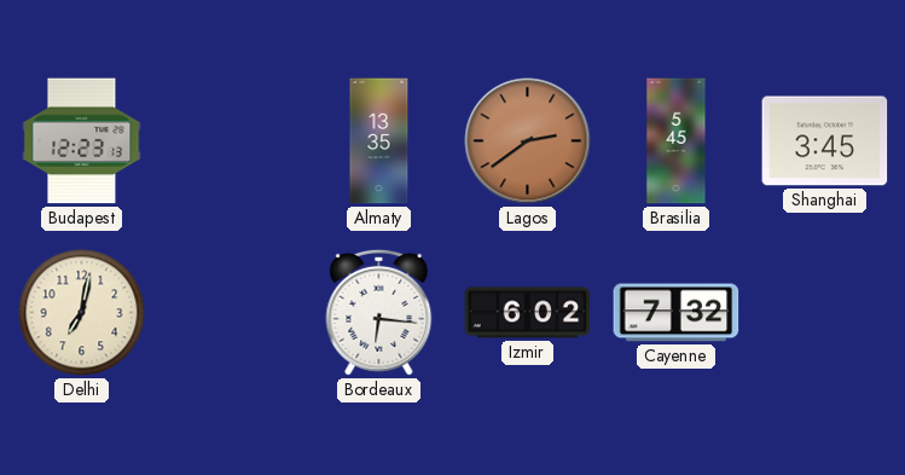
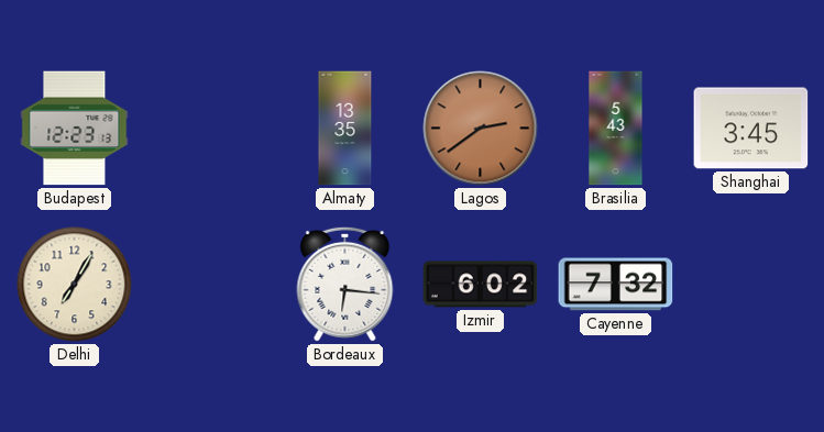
Brasilia: 5:45 -> 5:43
Delhi: 7:02 -> 7:05
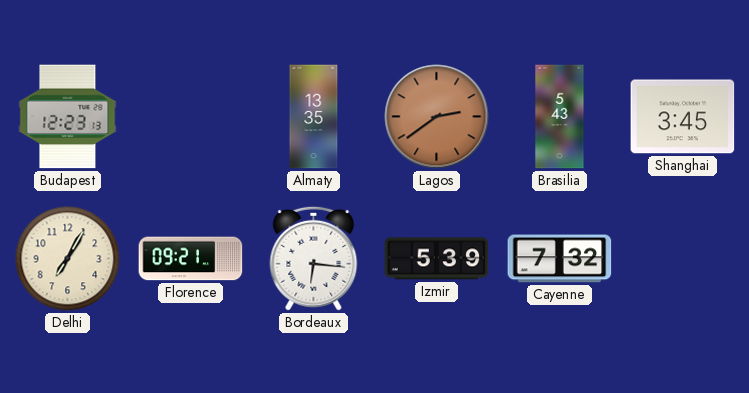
Florence: none -> 09:21
Izmir: 6:02 -> 5:39
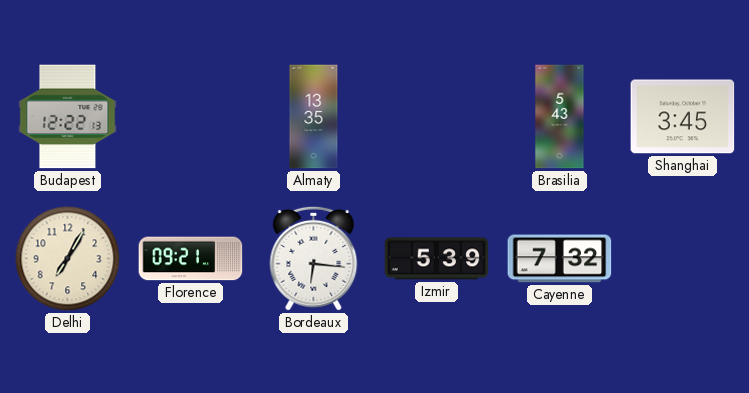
Budapest: 12:23 -> 12:22
Lagos: 2:39 -> none
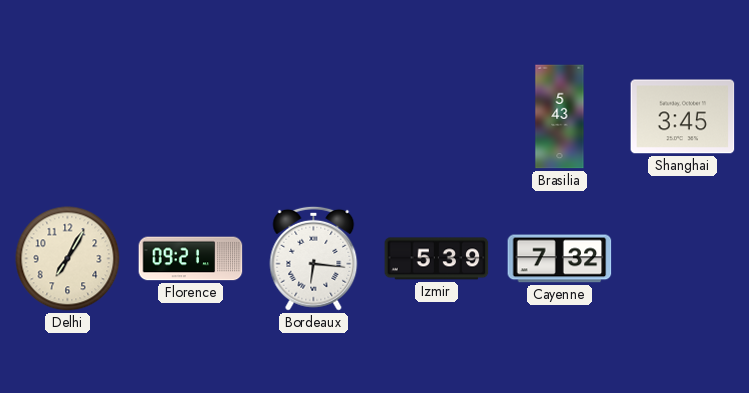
Budapest: 12:22 -> none
Almaty: 13:35 -> none
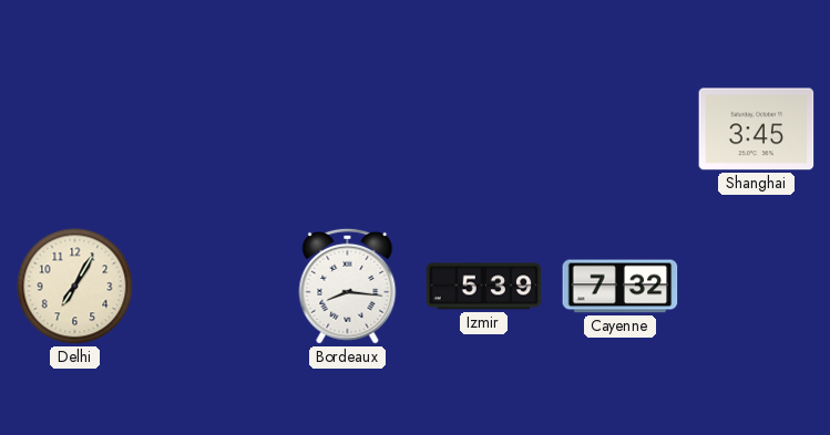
Brasilia: 5:43 -> none
Florence: 09:21 -> none
Bordeaux: 6:16 -> 8:16
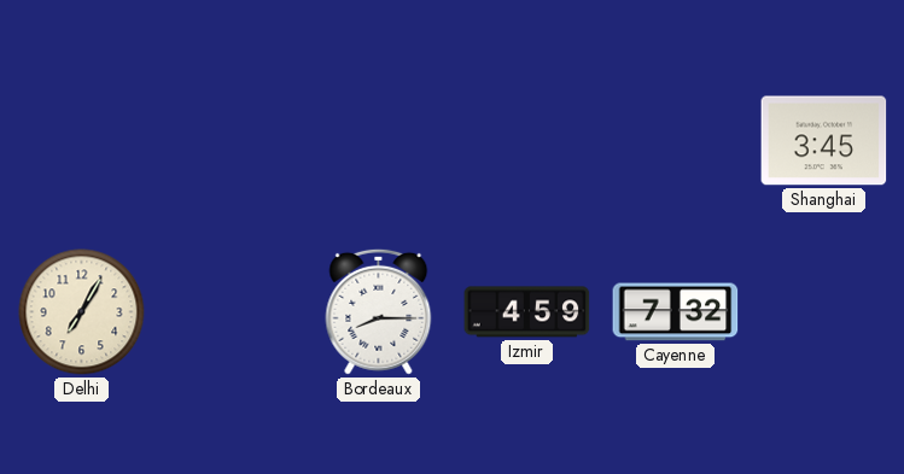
Bordeaux: 8:16 -> 8:15
Izmir: 5:39 -> 4:59
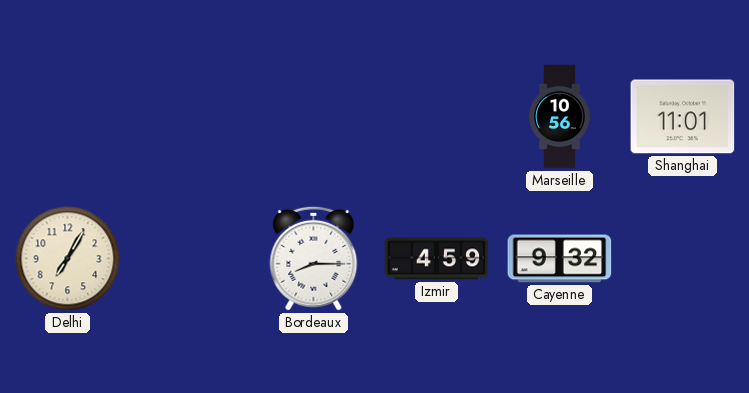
Marseille: none -> 10:56
Shanghai: 3:45 -> 11:01
Cayenne: 7:32 -> 9:32
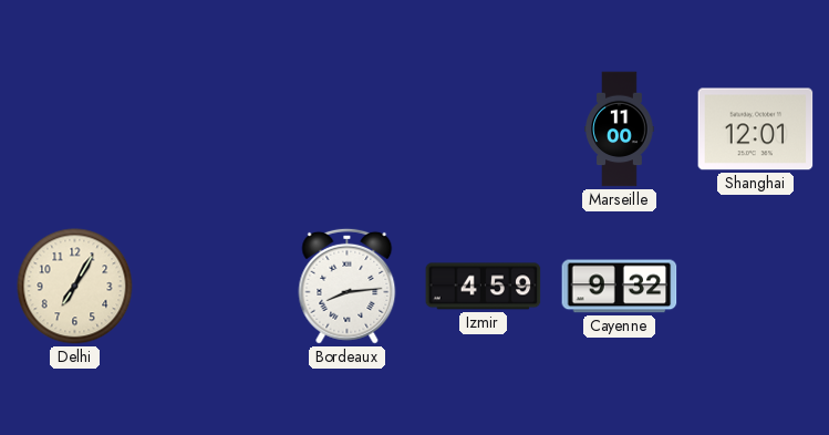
Marseille: 10:56 -> 11:00
Shanghai: 11:01 -> 12:01
Bordeaux: 8:15 -> 8:14
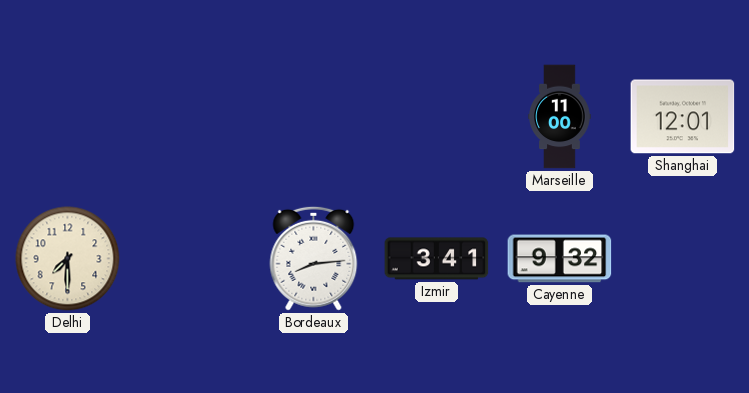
Delhi: 7:05 -> 7:30
Izmir: 4:59 -> 3:41
